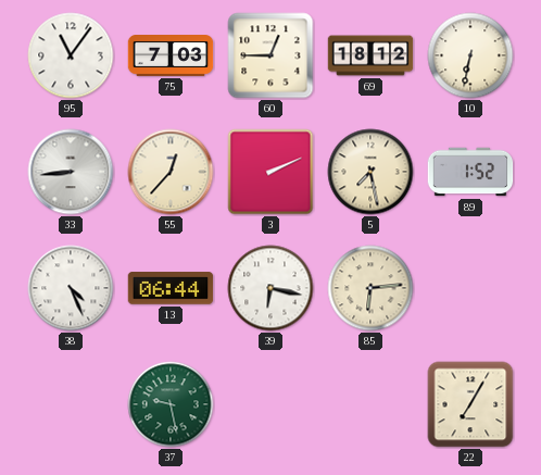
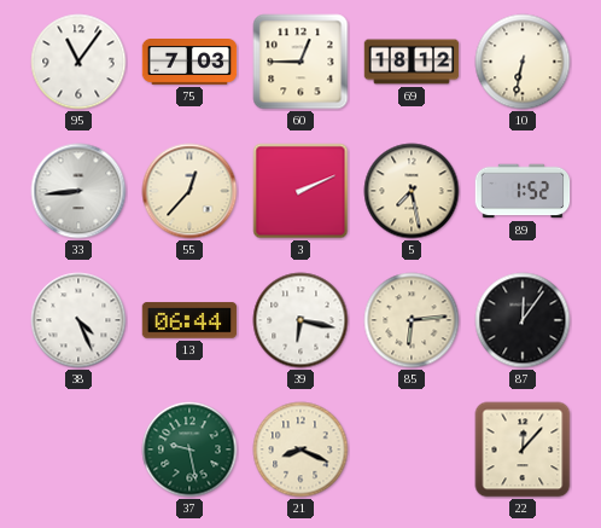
87: none -> 12:06
21: none -> 8:19
22: 7:05 -> 12:07
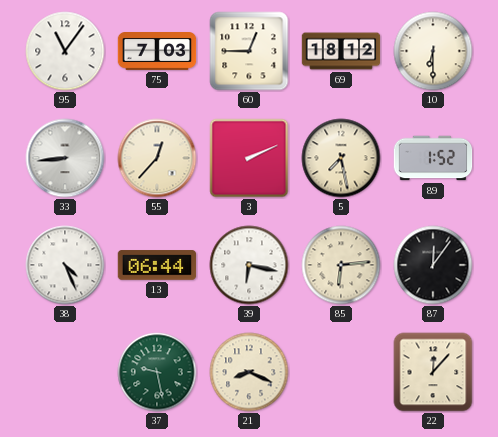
10: 6:32 -> 6:30
